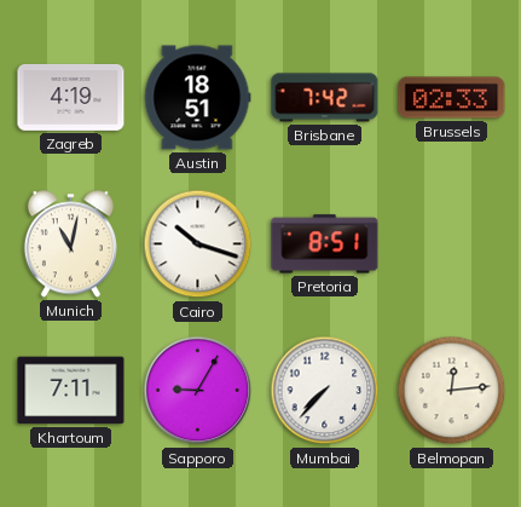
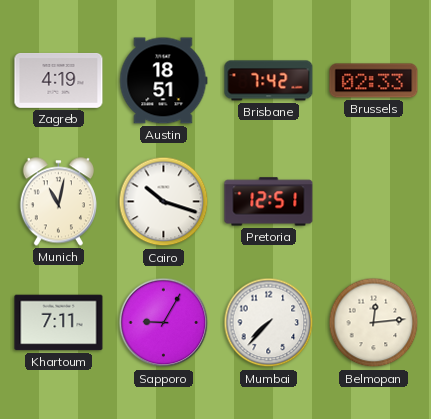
Pretoria: 8:51 -> 12:51
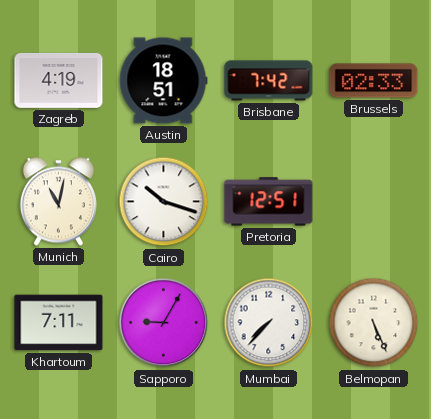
Belmopan: 12:14 -> 5:26
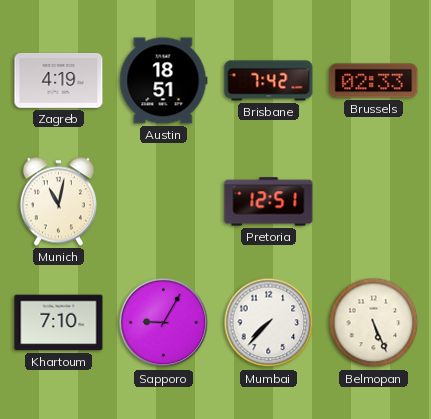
Cairo: 10:18 -> none
Khartoum: 7:11 -> 7:10
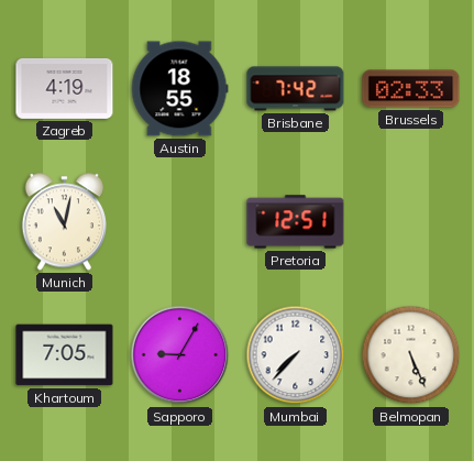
Austin: 18:51 -> 18:55
Khartoum: 7:10 -> 7:05
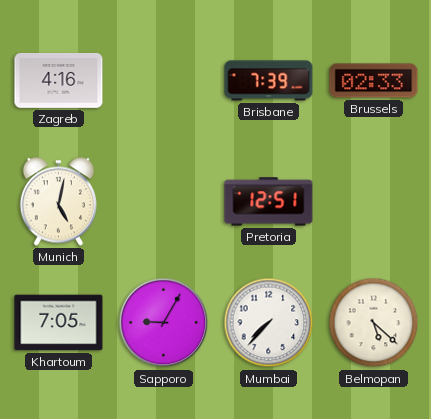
Zagreb: 4:19 -> 4:16
Austin: 18:55 -> none
Brisbane: 7:42 -> 7:39
Munich: 11:02 -> 5:02
Belmopan: 5:26 -> 5:22
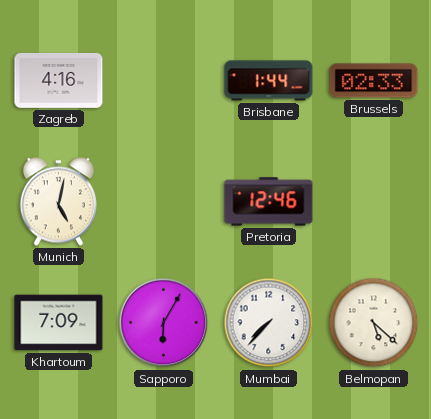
Brisbane: 7:39 -> 1:44
Pretoria: 12:51 -> 12:46
Khartoum: 7:05 -> 7:09
Sapporo: 9:05 -> 6:05
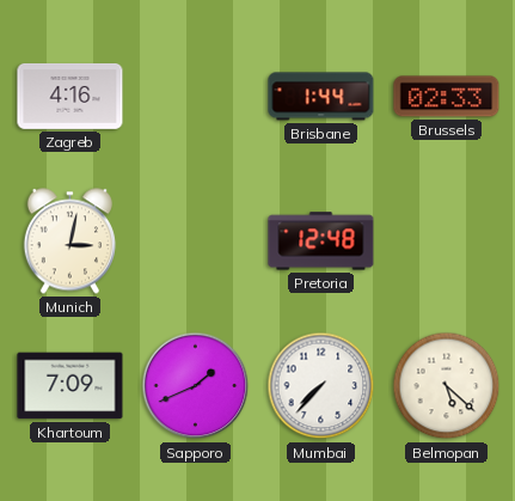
Munich: 5:02 -> 3:02
Pretoria: 12:46 -> 12:48
Sapporo: 6:05 -> 1:41
